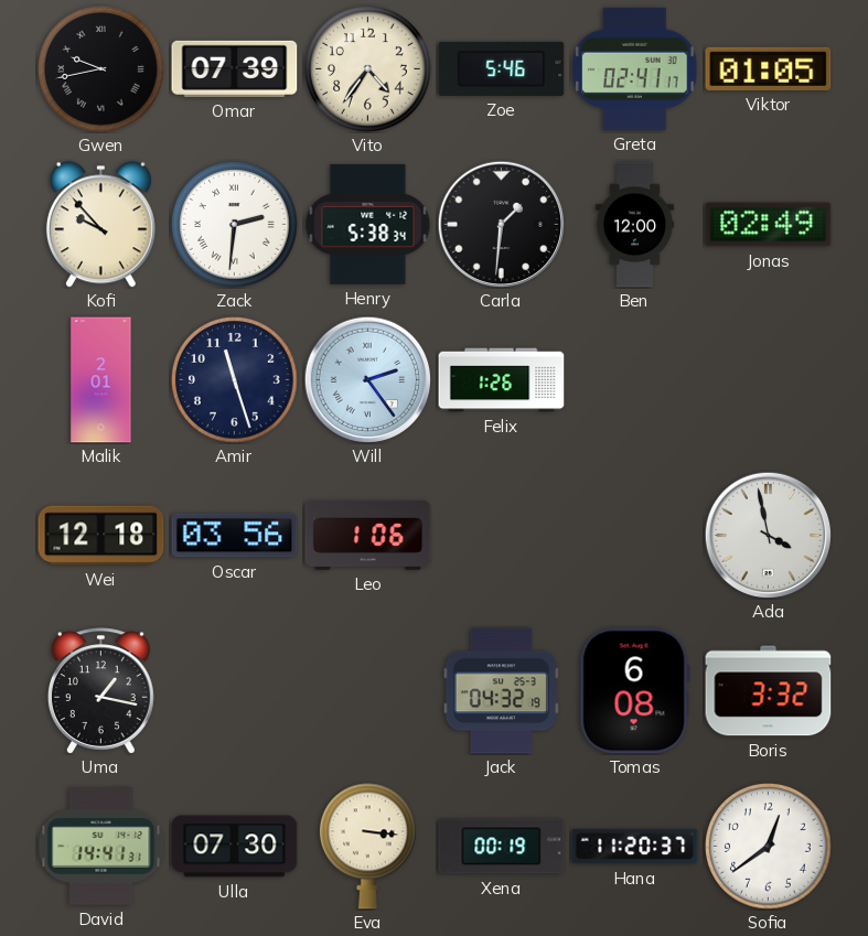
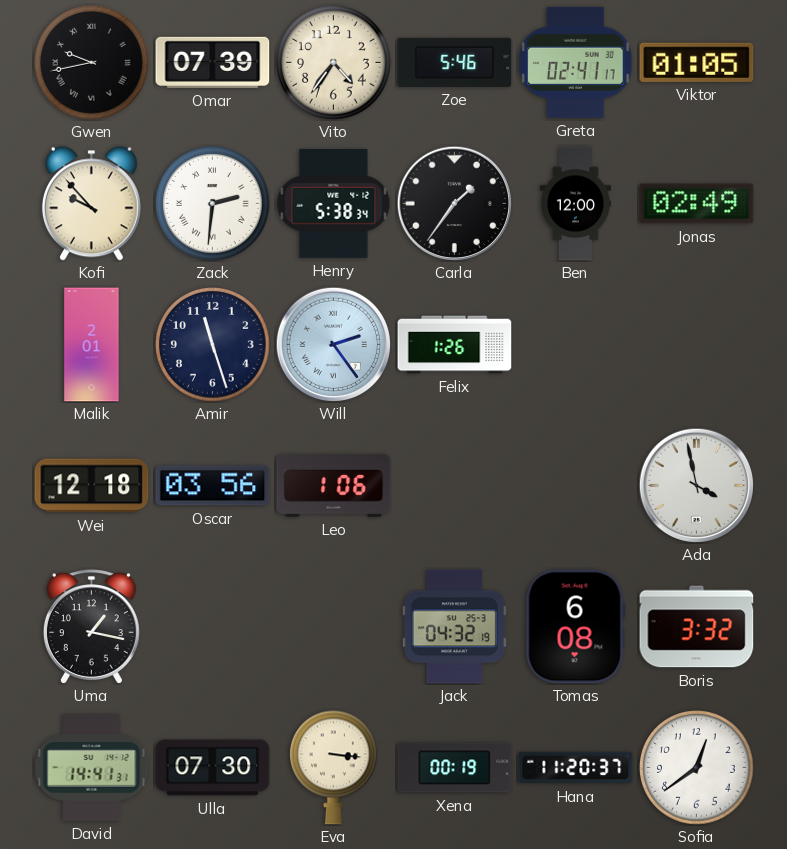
Carla: 1:31 -> 1:36
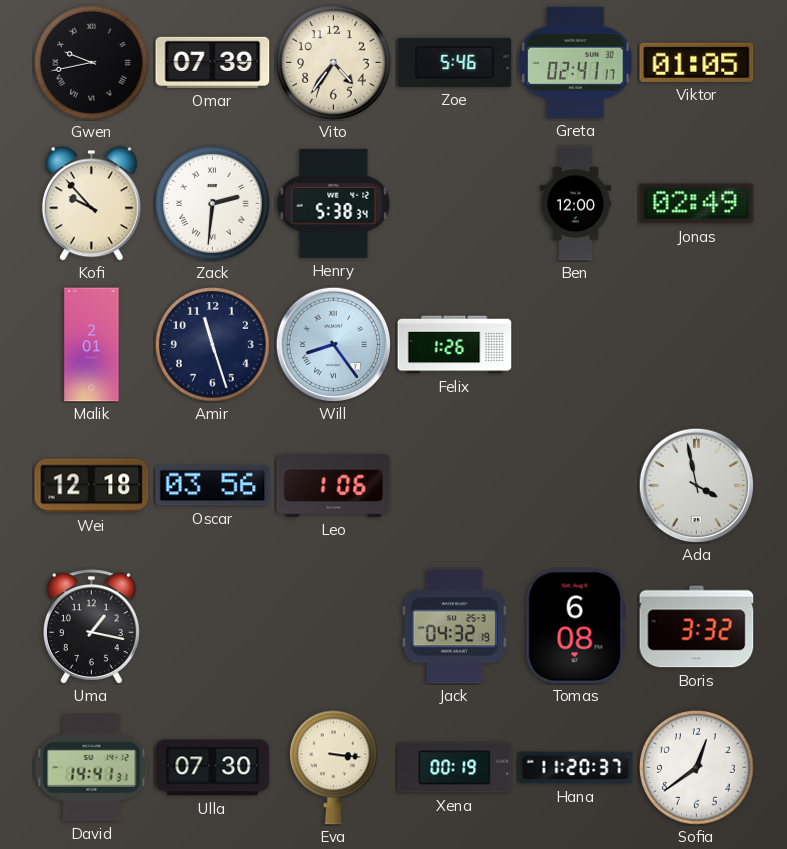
Carla: 1:36 -> none
Will: 2:24 -> 8:24
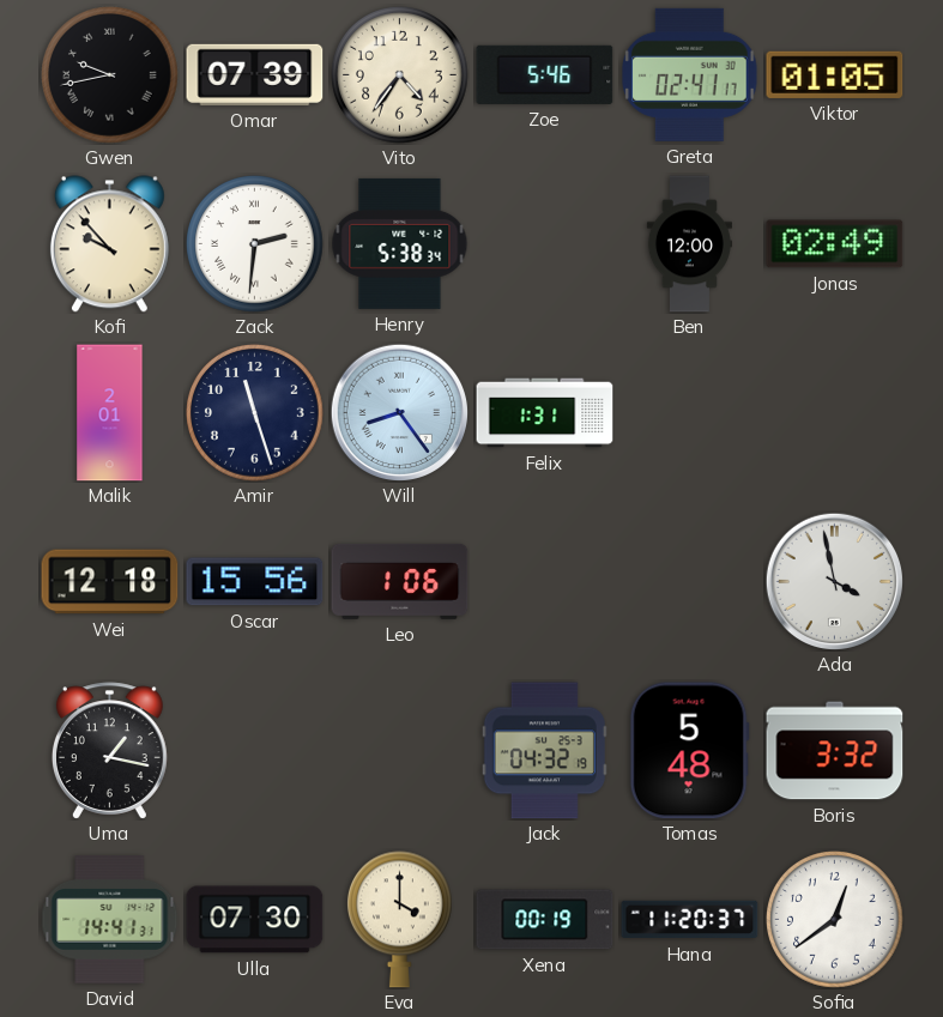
Felix: 1:26 -> 1:31
Oscar: 03:56 -> 15:56
Tomas: 6:08 -> 5:48
Eva: 3:16 -> 4:00
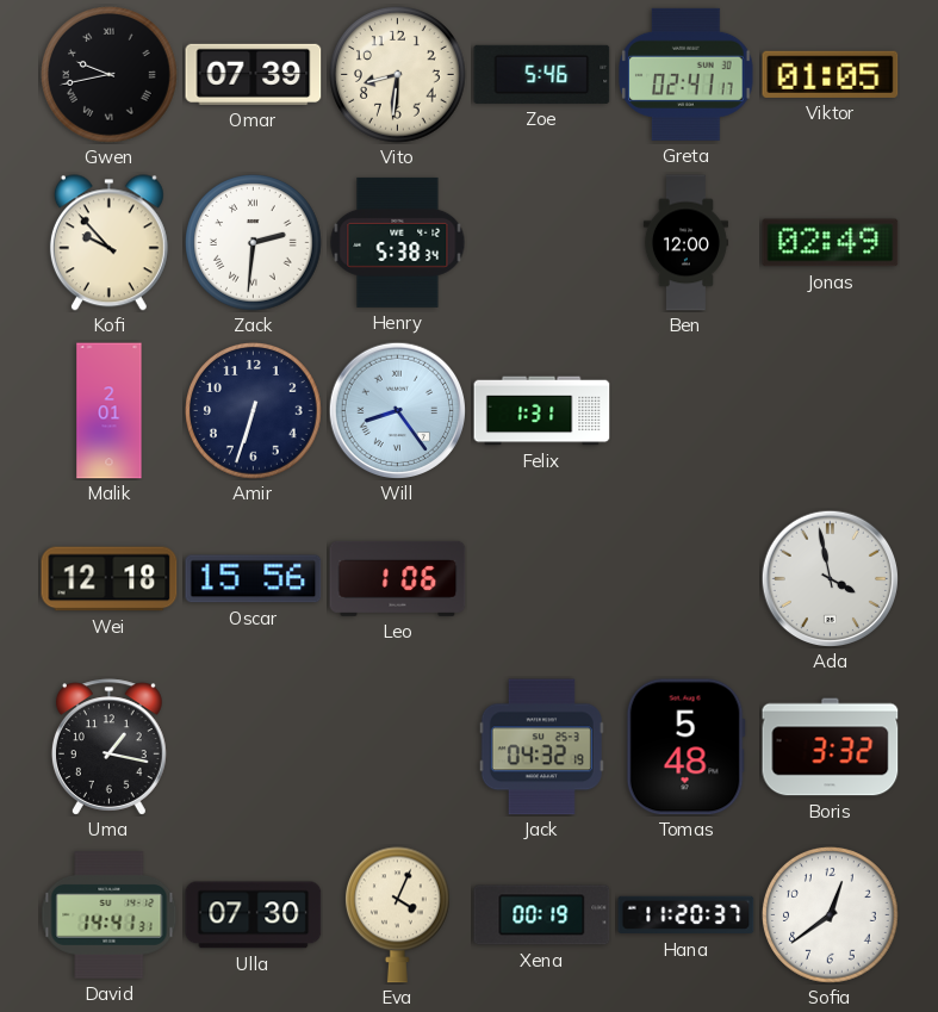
Vito: 4:36 -> 8:31
Amir: 11:27 -> 6:33
Eva: 4:00 -> 4:04
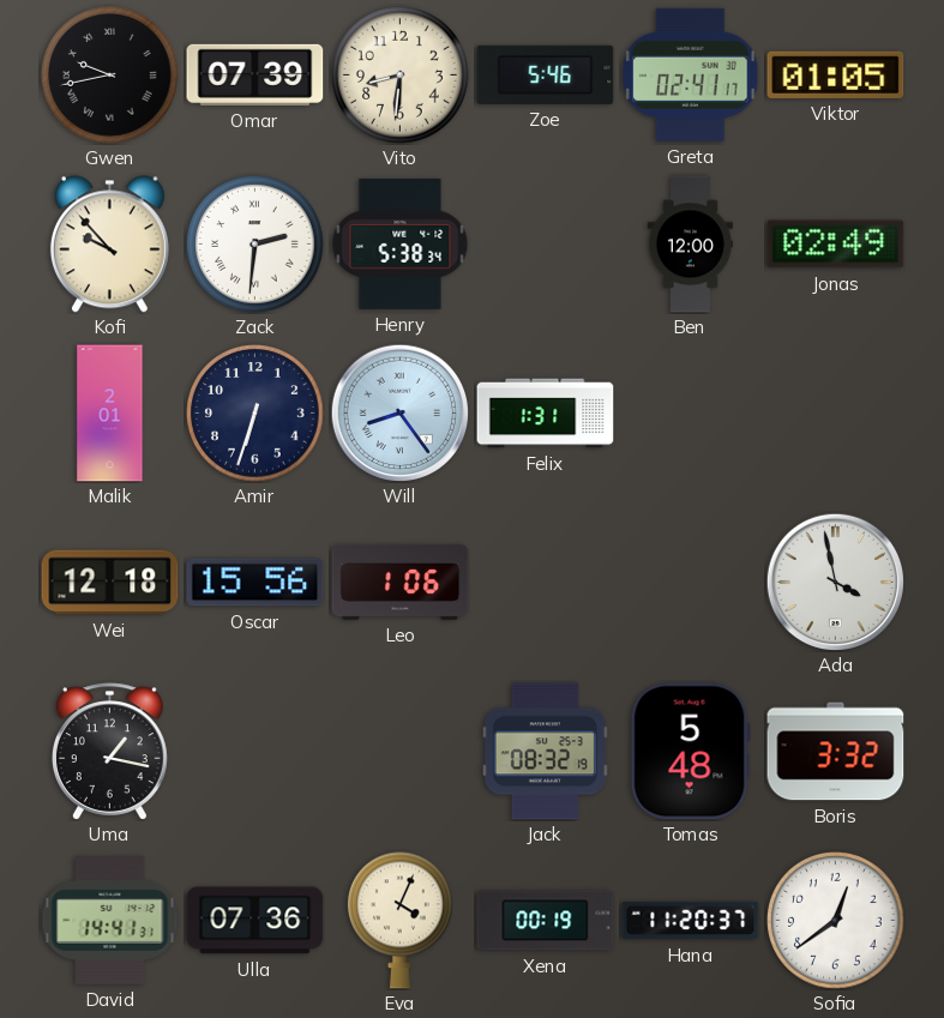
Jack: 04:32 -> 08:32
Ulla: 07:30 -> 07:36
